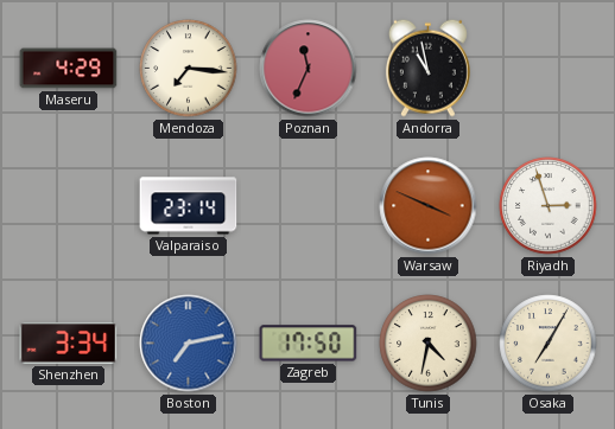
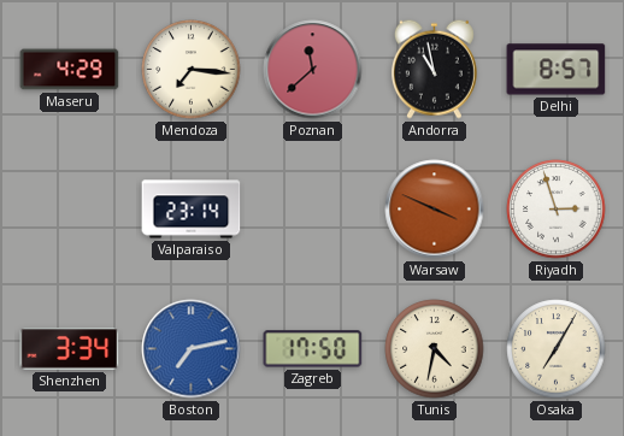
Poznan: 11:34 -> 11:38
Delhi: none -> 8:57
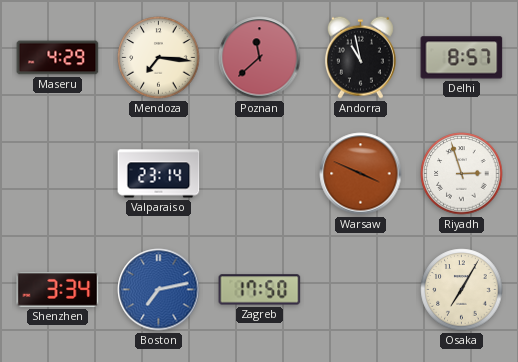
Tunis: 4:32 -> none
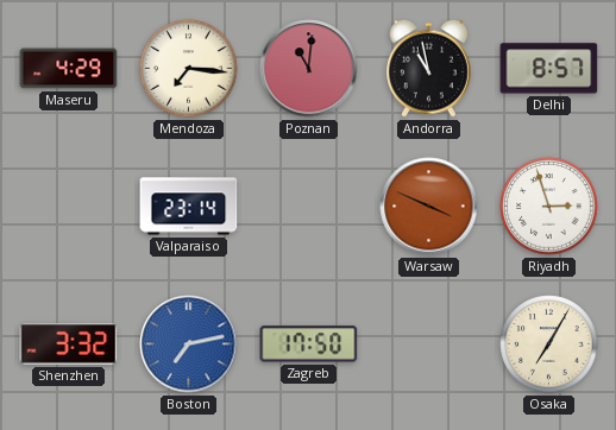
Poznan: 11:38 -> 11:01
Shenzhen: 3:34 -> 3:32
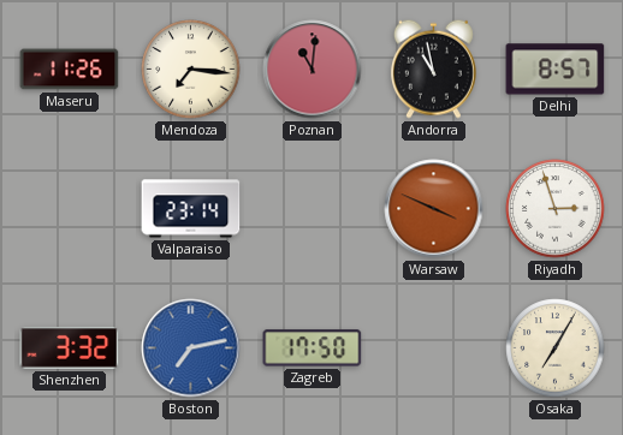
Maseru: 4:29 -> 11:26
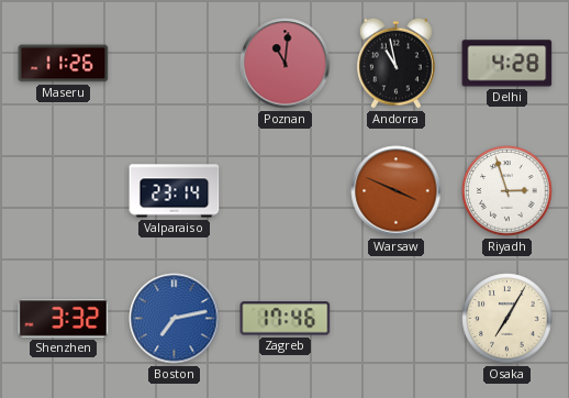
Mendoza: 7:16 -> none
Delhi: 8:57 -> 4:28
Zagreb: 17:50 -> 17:46
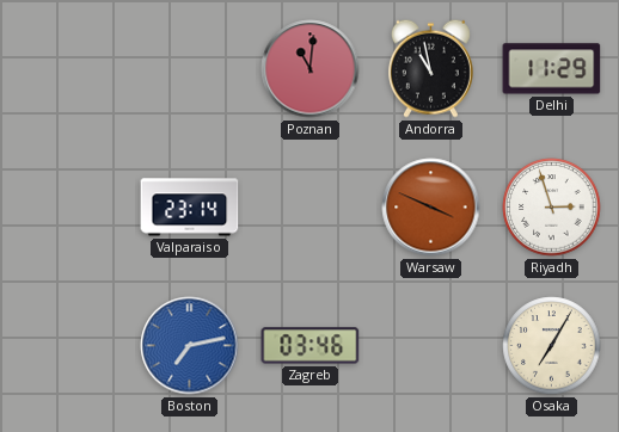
Maseru: 11:26 -> none
Delhi: 4:28 -> 11:29
Shenzhen: 3:32 -> none
Zagreb: 17:46 -> 03:46
